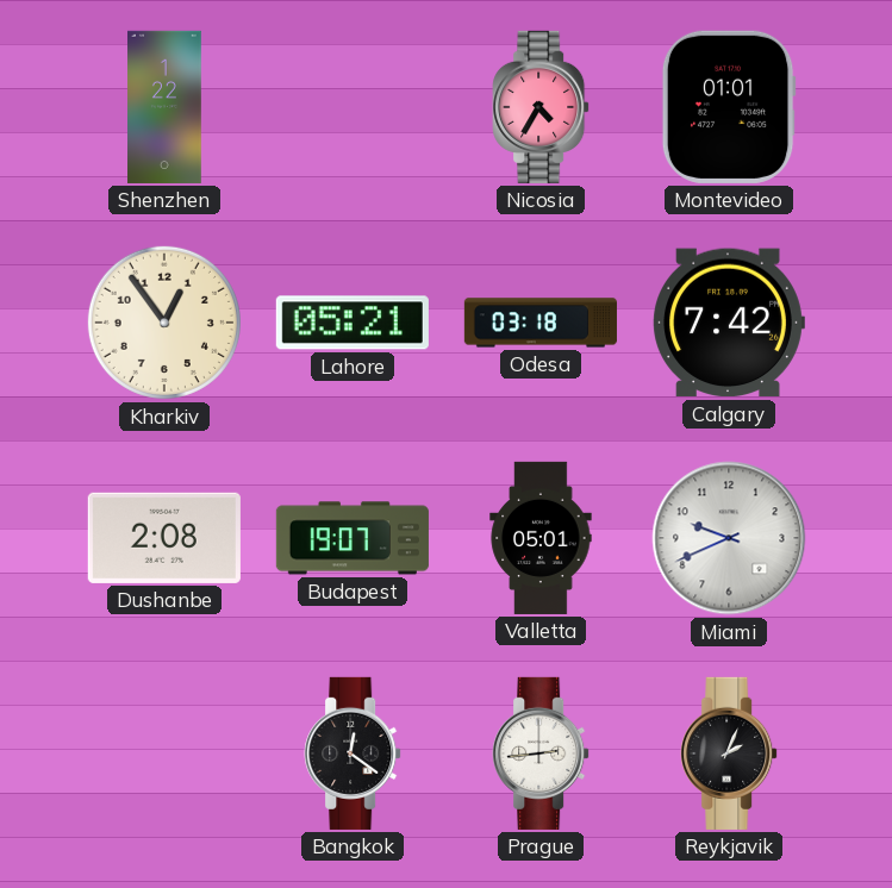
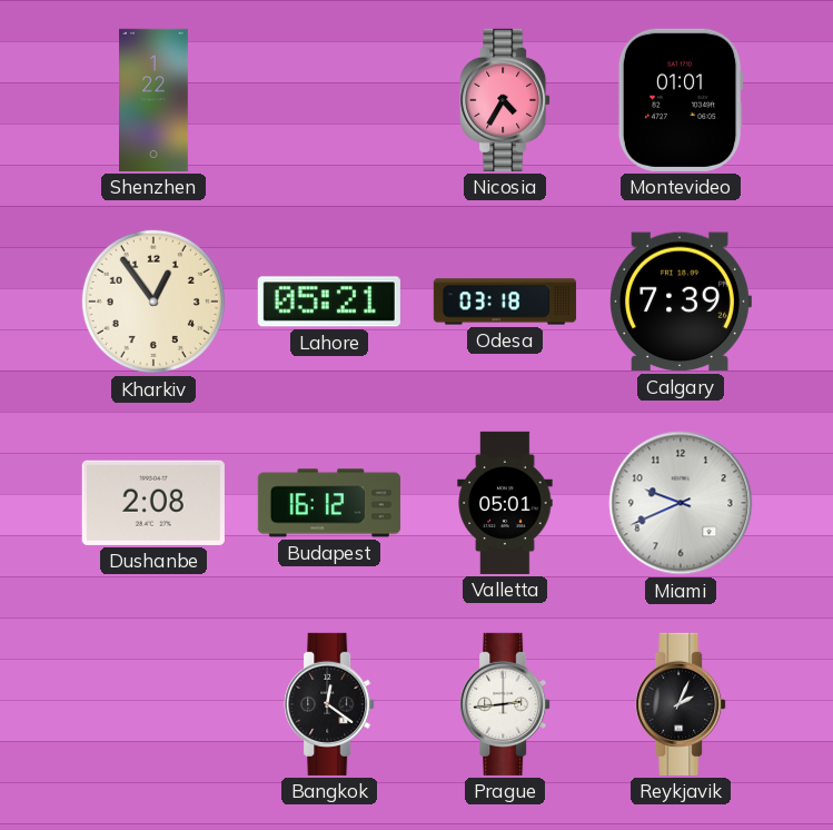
Calgary: 7:42 -> 7:39
Budapest: 19:07 -> 16:12
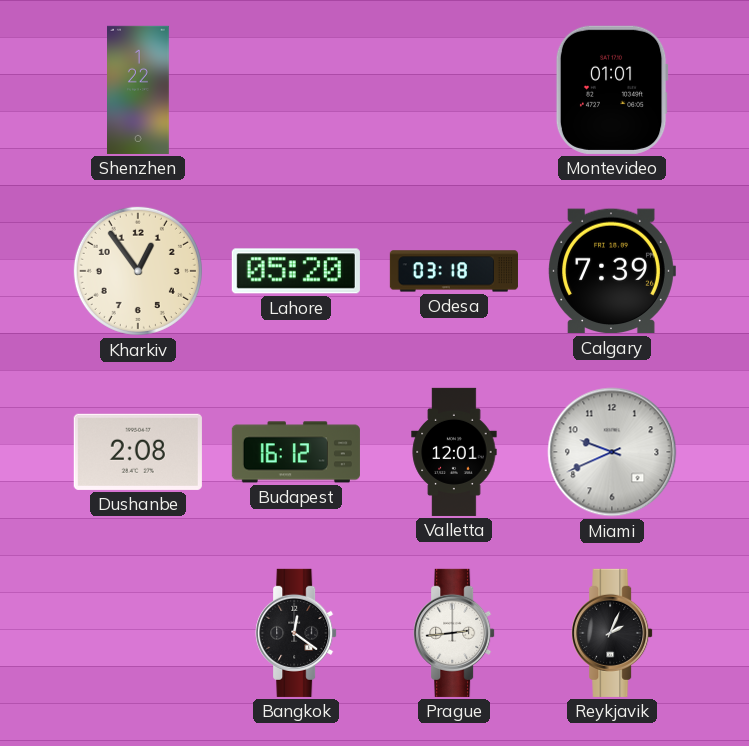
Nicosia: 4:35 -> none
Lahore: 05:21 -> 05:20
Valletta: 05:01 -> 12:01
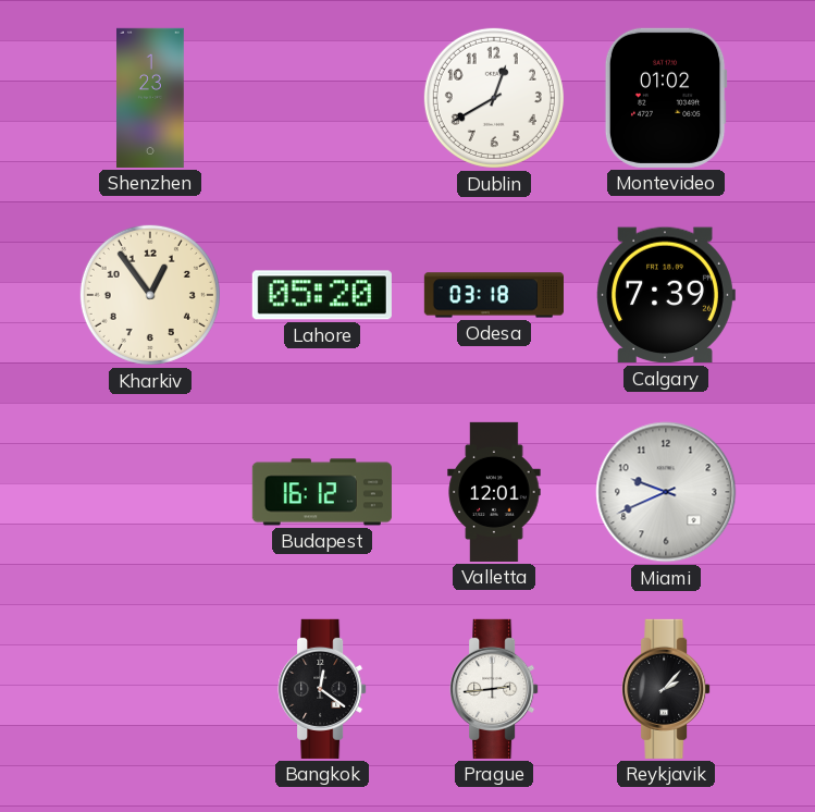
Shenzhen: 1:22 -> 1:23
Dublin: none -> 12:40
Montevideo: 01:01 -> 01:02
Dushanbe: 2:08 -> none
Reykjavik: 2:04 -> 2:07
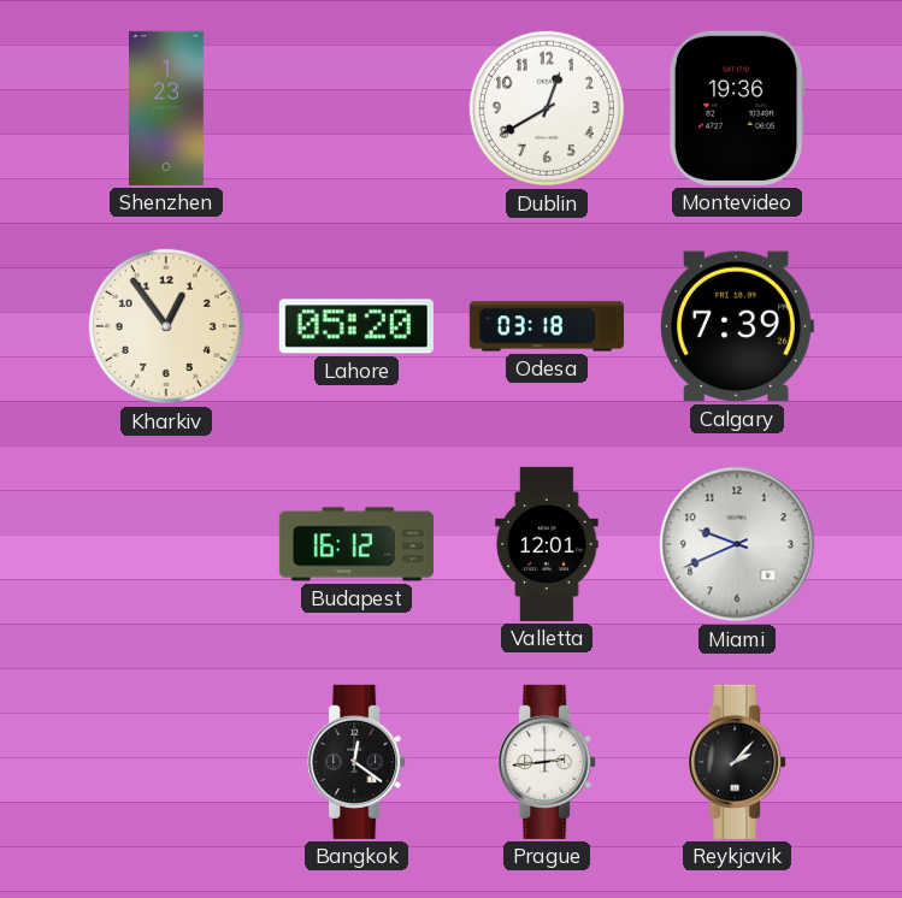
Montevideo: 01:02 -> 19:36
